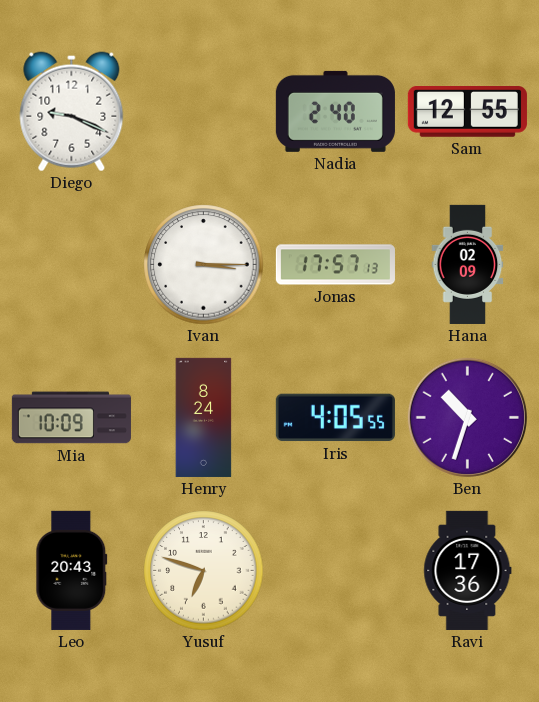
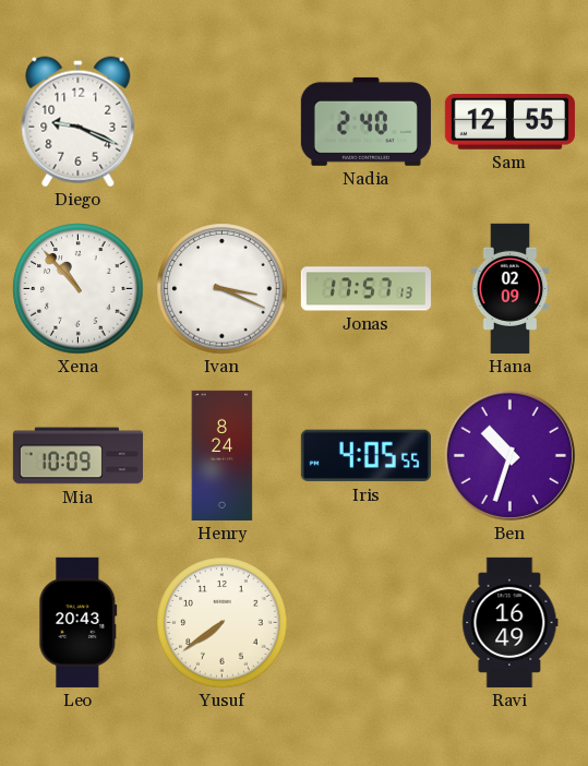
Xena: none -> 10:53
Ivan: 3:15 -> 3:19
Yusuf: 6:48 -> 7:39
Ravi: 17:36 -> 16:49
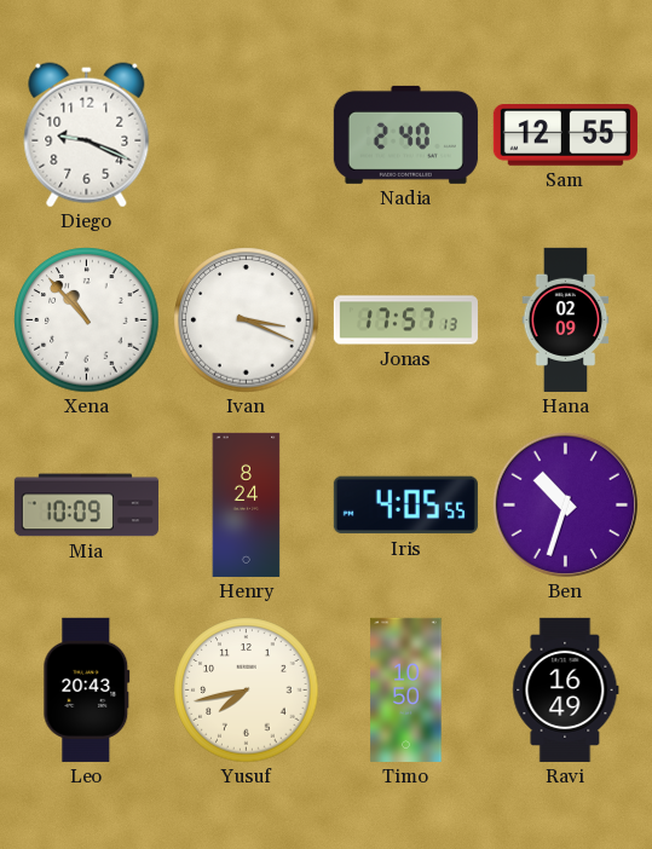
Yusuf: 7:39 -> 7:43
Timo: none -> 10:50
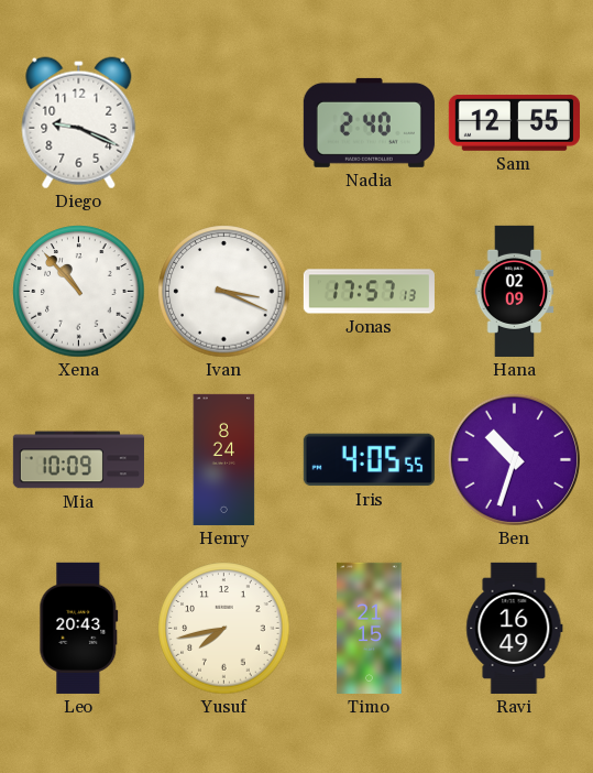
Timo: 10:50 -> 21:15
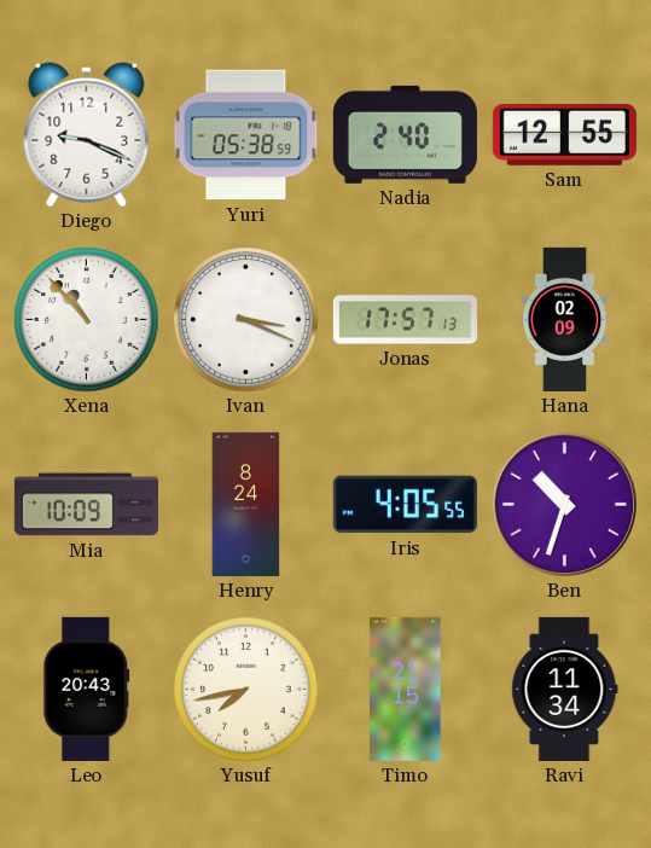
Yuri: none -> 05:38
Ravi: 16:49 -> 11:34
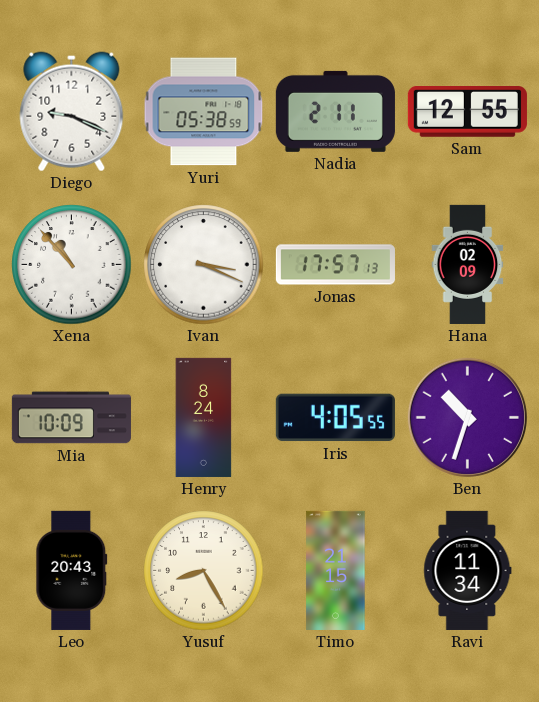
Nadia: 2:40 -> 2:11
Yusuf: 7:43 -> 8:25
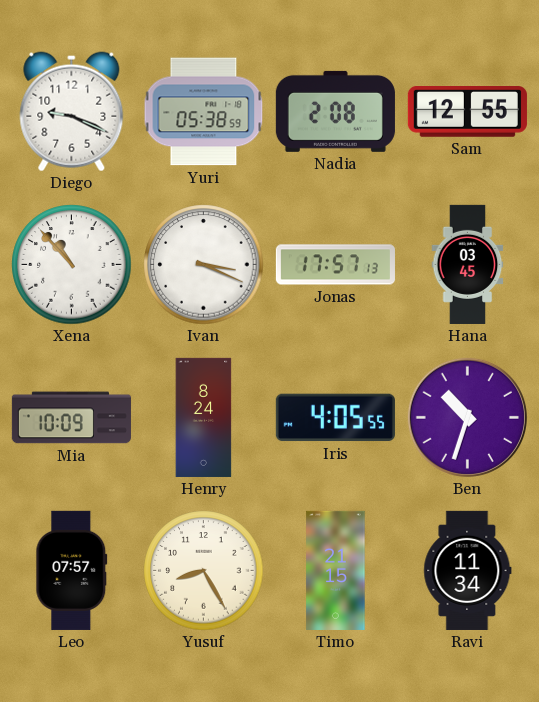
Nadia: 2:11 -> 2:08
Hana: 02:09 -> 03:45
Leo: 20:43 -> 07:57
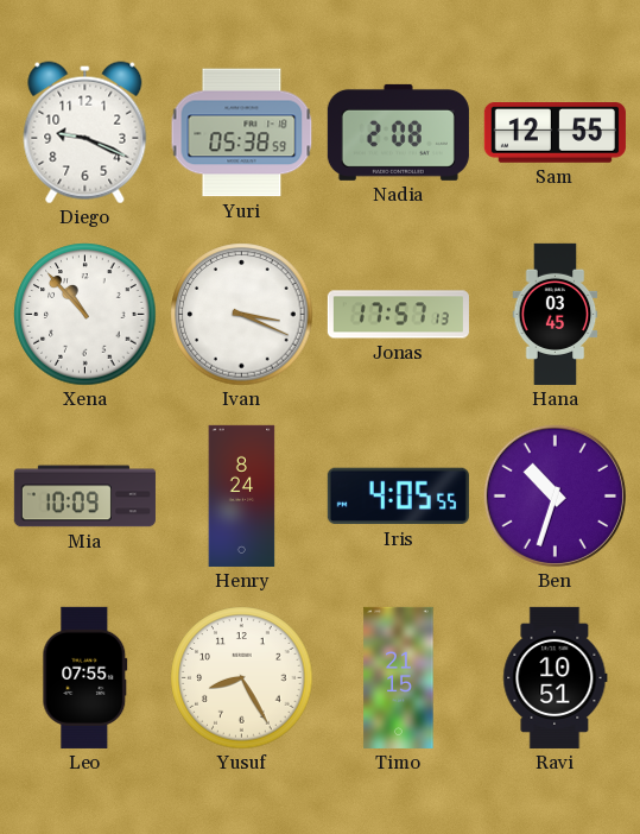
Leo: 07:57 -> 07:55
Ravi: 11:34 -> 10:51
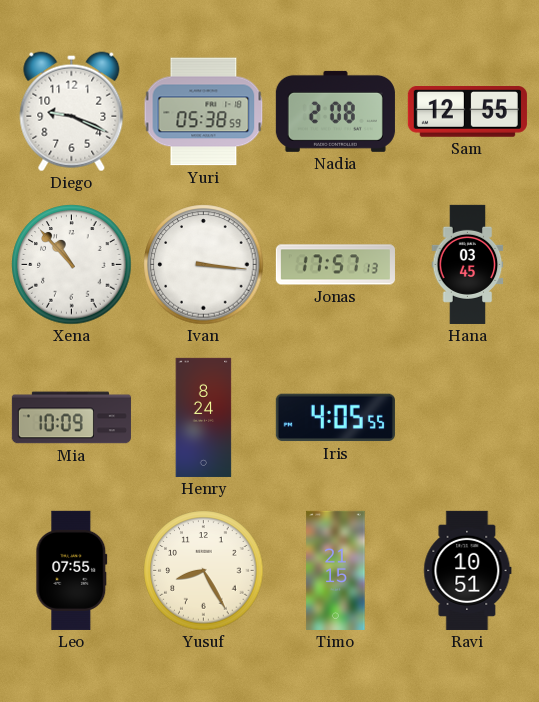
Ivan: 3:19 -> 3:16
Ben: 10:33 -> none
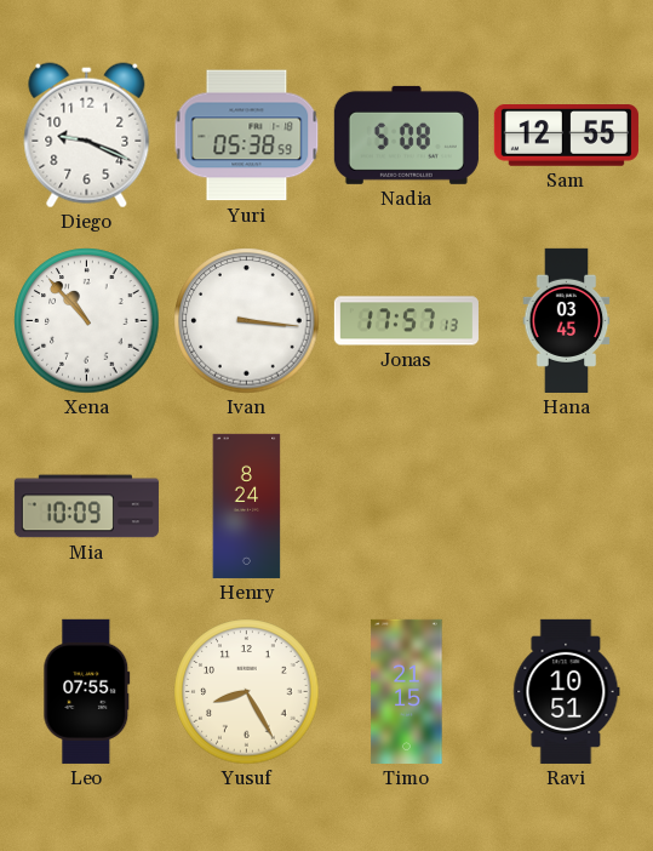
Nadia: 2:08 -> 5:08
Iris: 4:05 -> none
